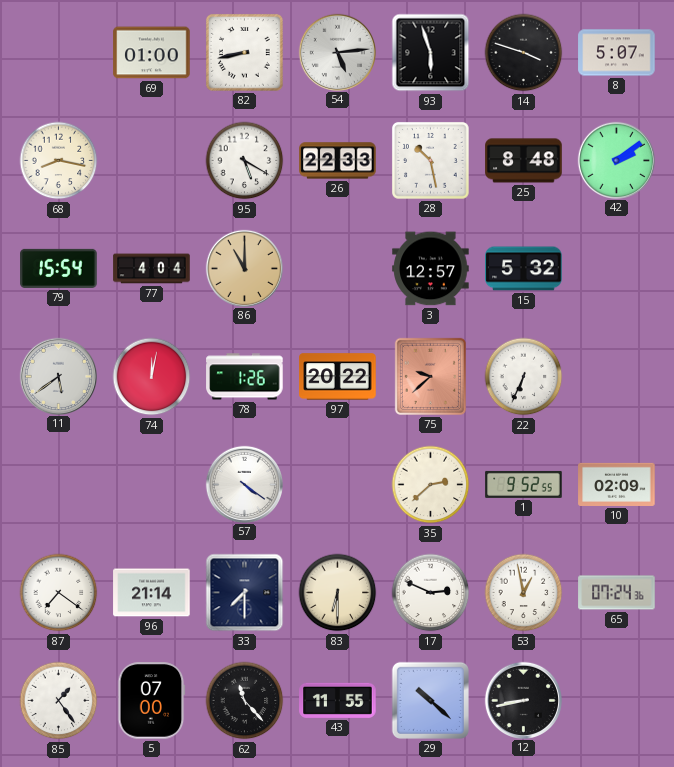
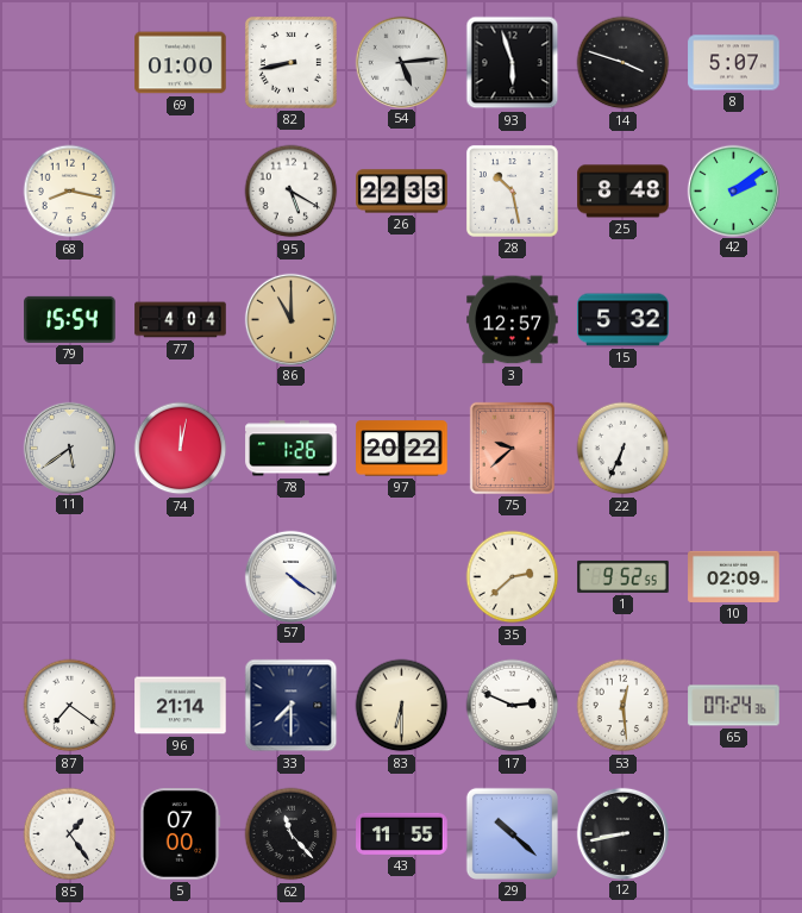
53: 12:58 -> 12:29
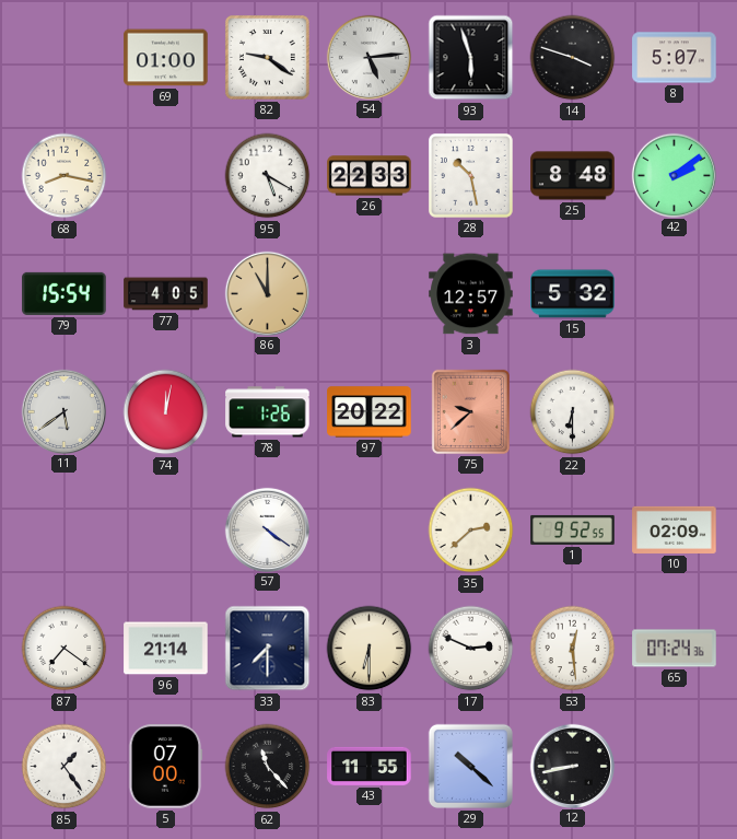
82: 8:43 -> 9:21
77: 4:04 -> 4:05
22: 6:34 -> 6:30
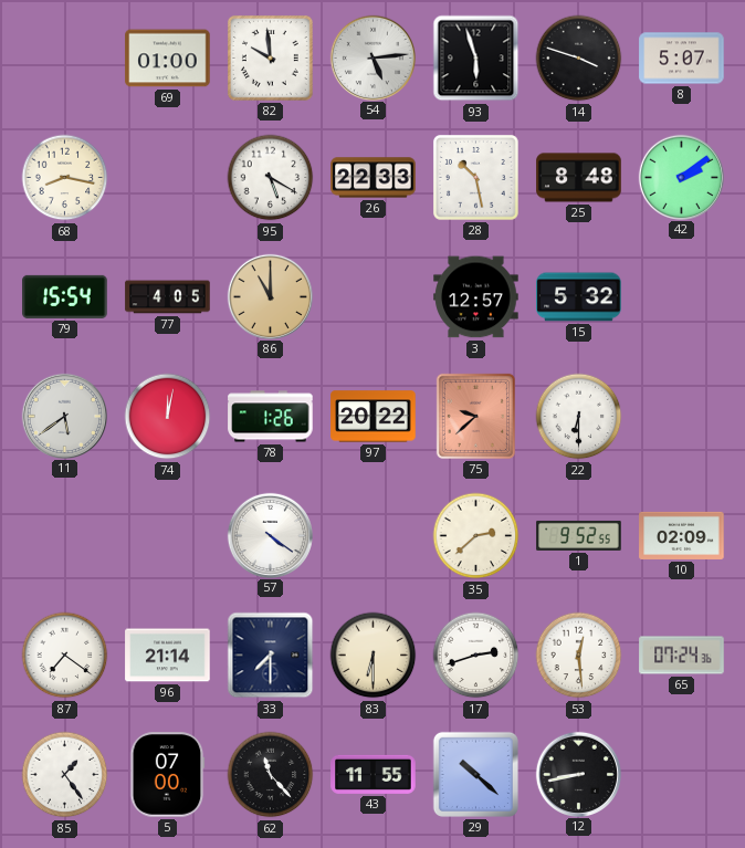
82: 9:21 -> 9:59
17: 2:49 -> 2:42
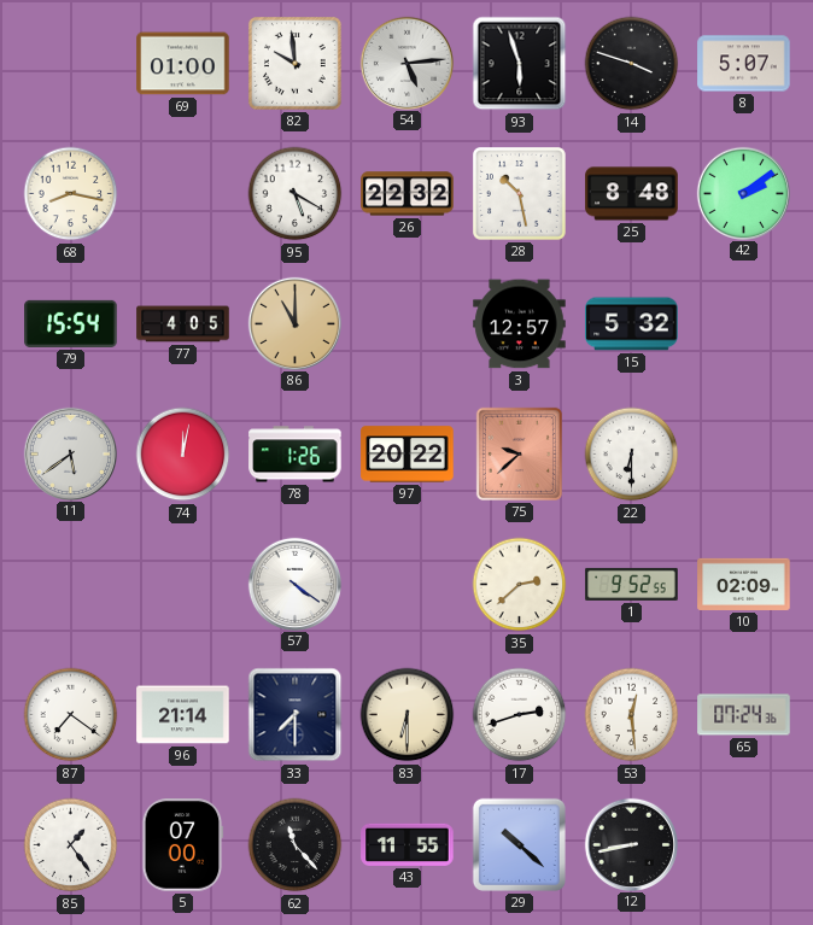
26: 22:33 -> 22:32
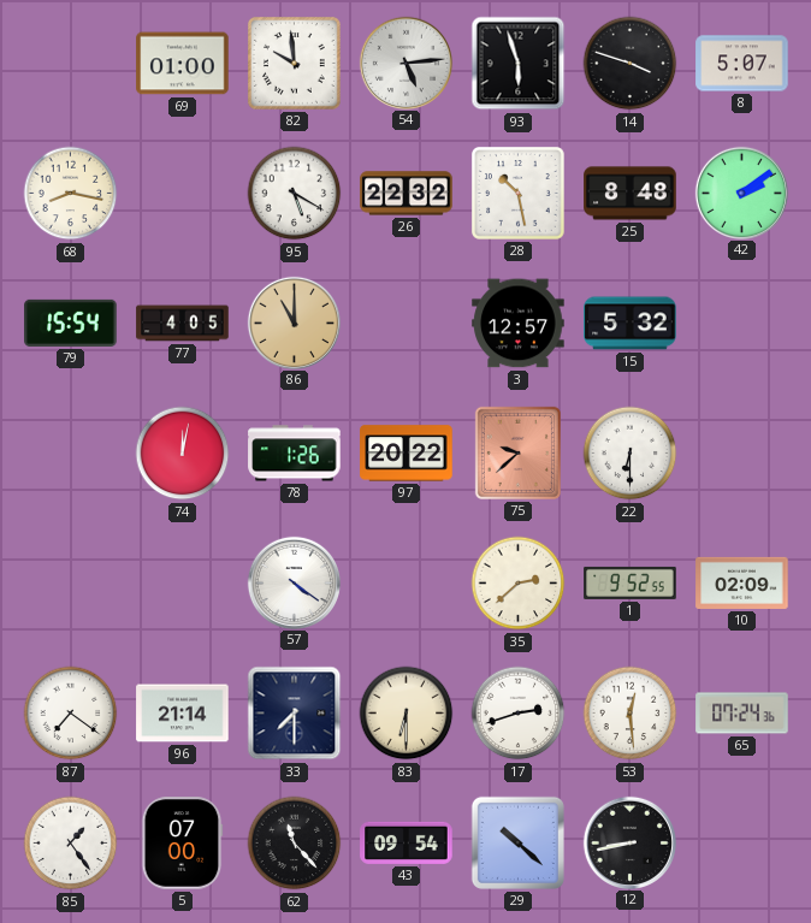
11: 5:39 -> none
43: 11:55 -> 09:54
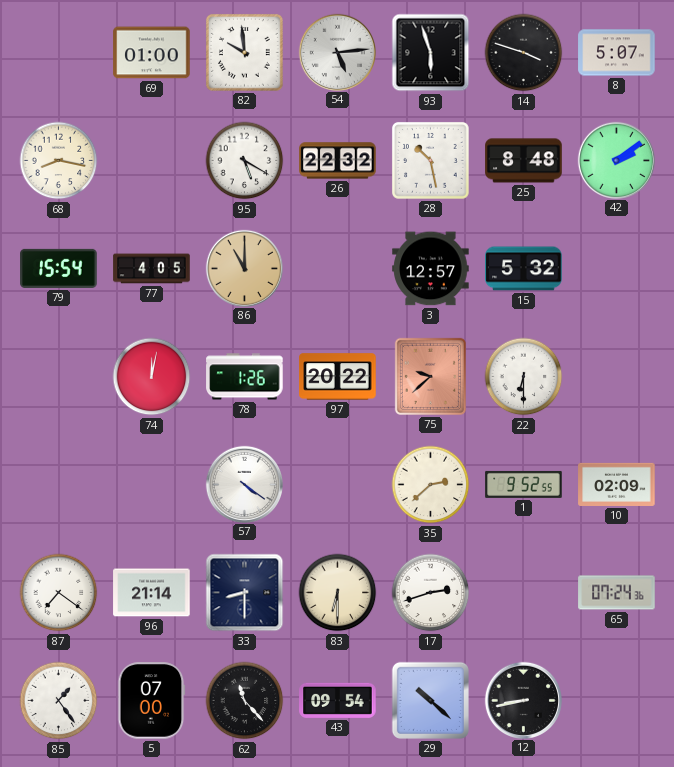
33: 7:30 -> 8:30
53: 12:29 -> none
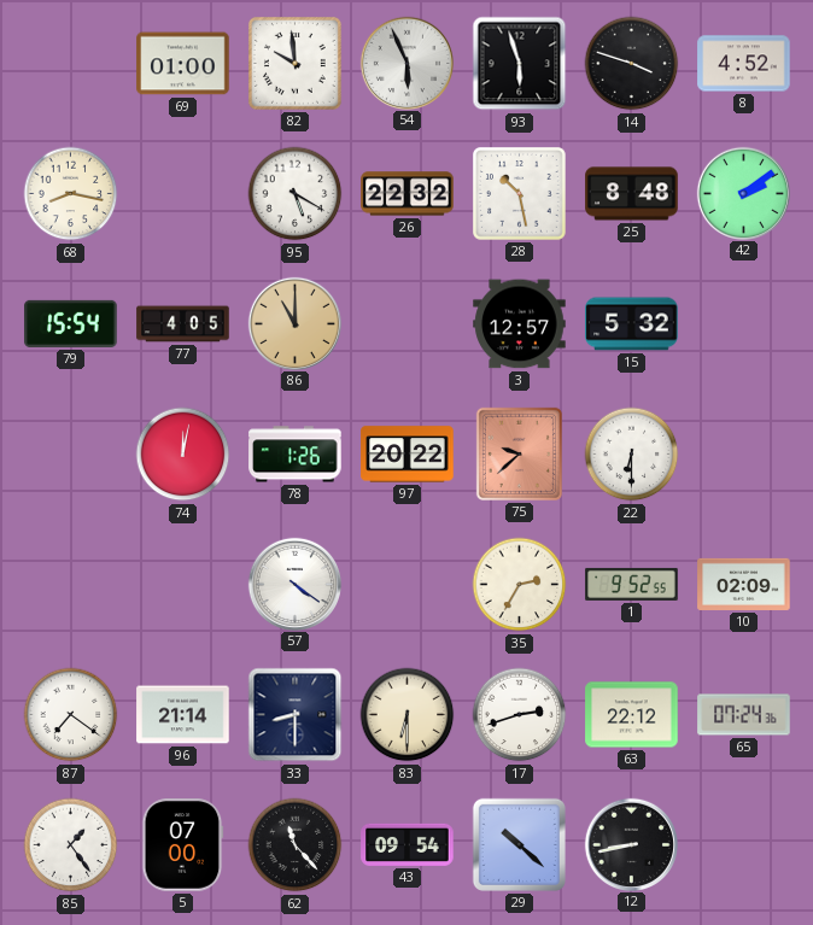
54: 5:14 -> 5:56
8: 5:07 -> 4:52
35: 2:38 -> 2:35
63: none -> 22:12
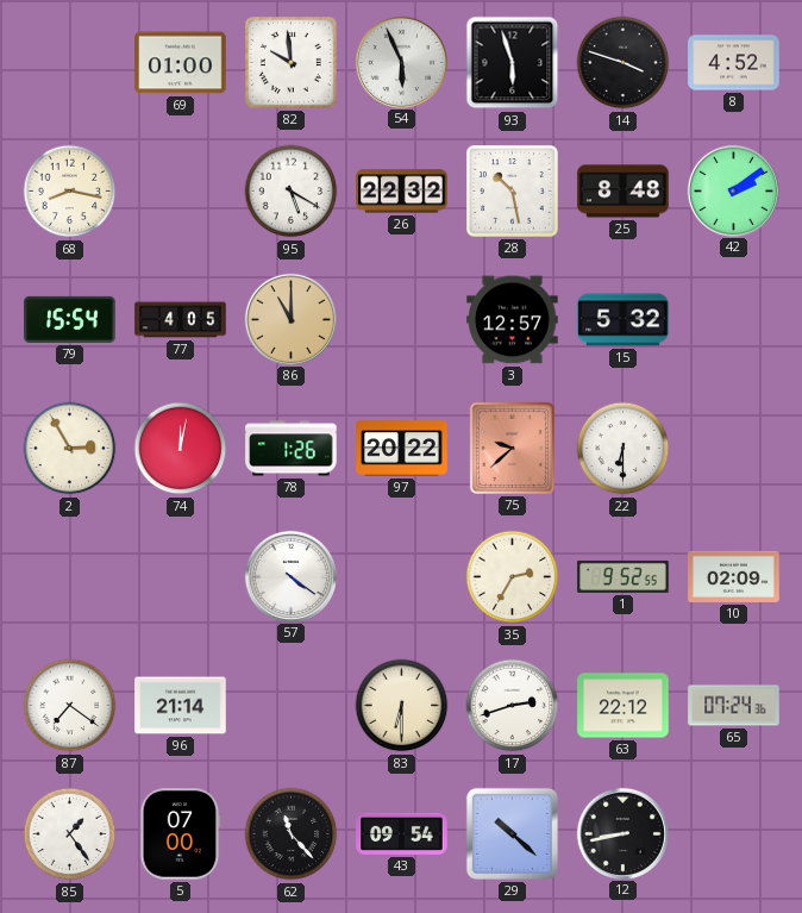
2: none -> 2:55
33: 8:30 -> none
